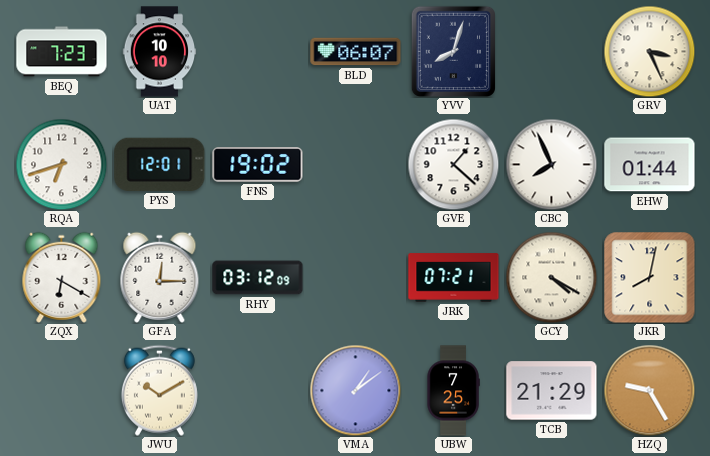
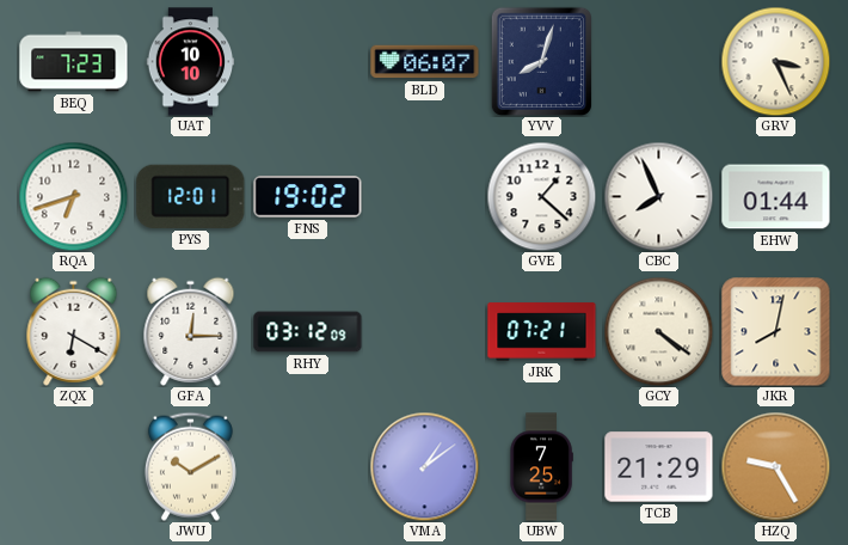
GCY: 4:20 -> 4:21
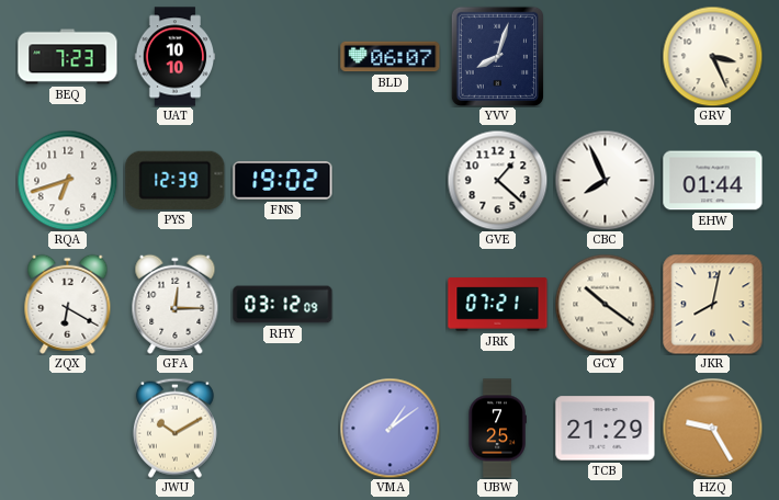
PYS: 12:01 -> 12:39
GCY: 4:21 -> 10:21
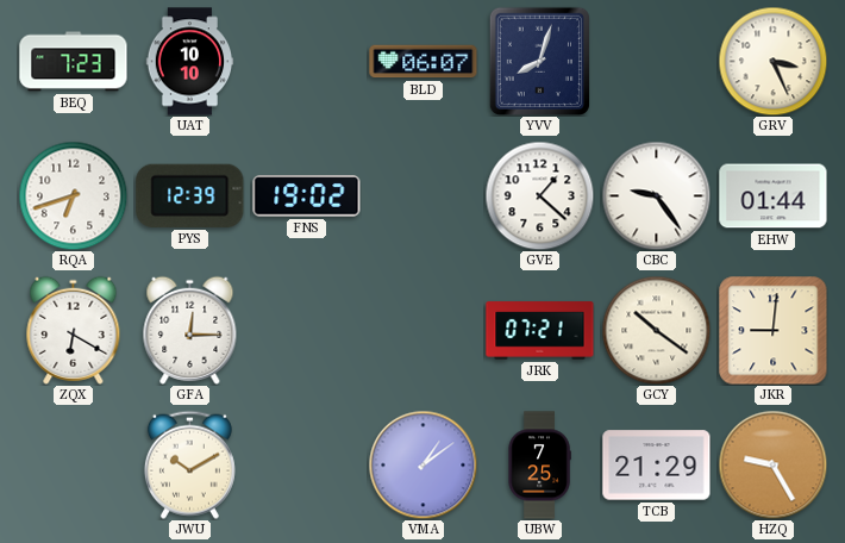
CBC: 7:56 -> 9:24
RHY: 03:12 -> none
JKR: 8:02 -> 9:01
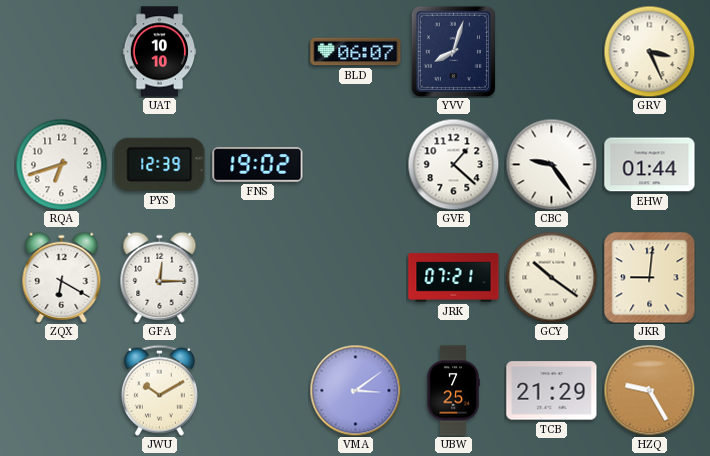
BEQ: 7:23 -> none
VMA: 1:09 -> 3:09
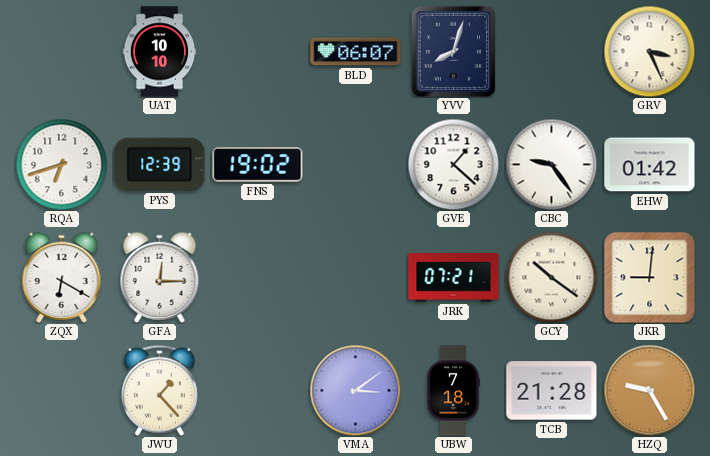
EHW: 01:44 -> 01:42
JWU: 10:10 -> 1:23
UBW: 7:25 -> 7:18
TCB: 21:29 -> 21:28
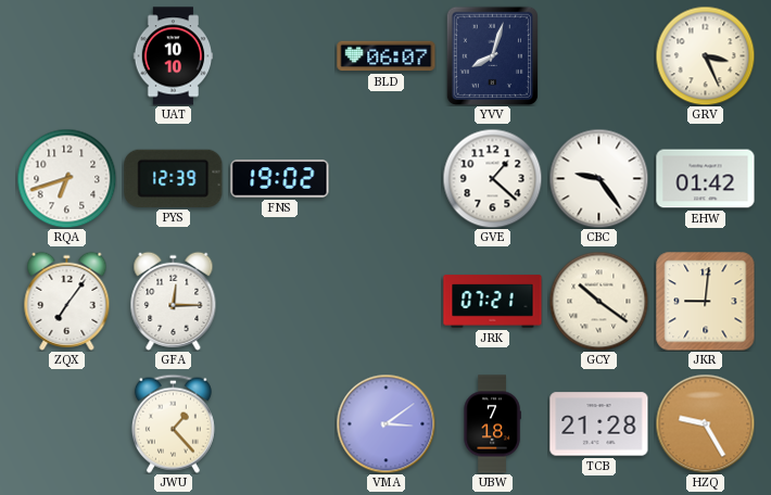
ZQX: 6:20 -> 7:06
